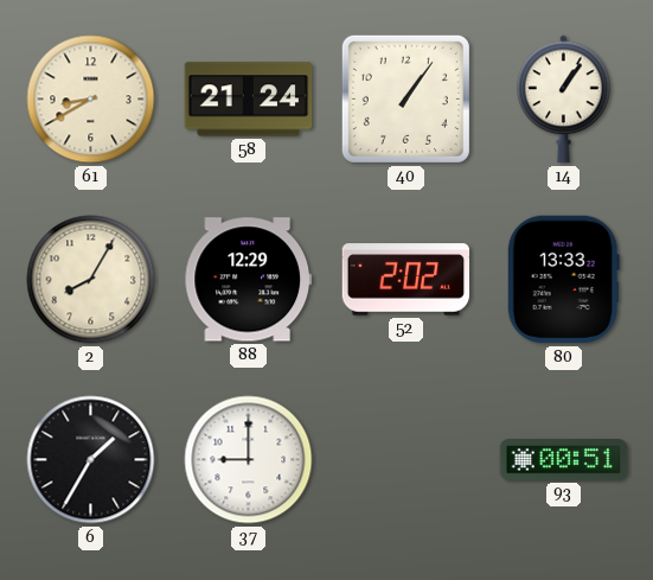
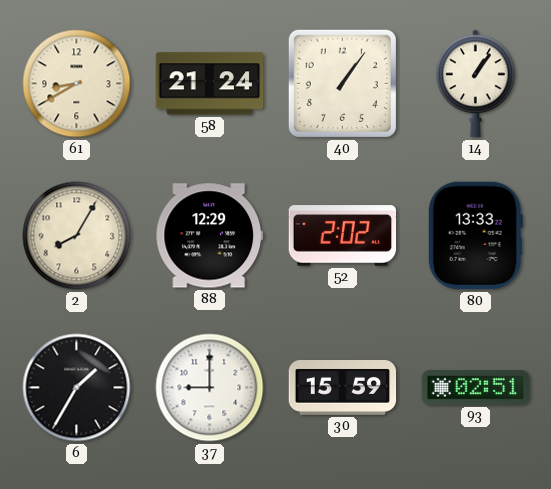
30: none -> 15:59
93: 00:51 -> 02:51
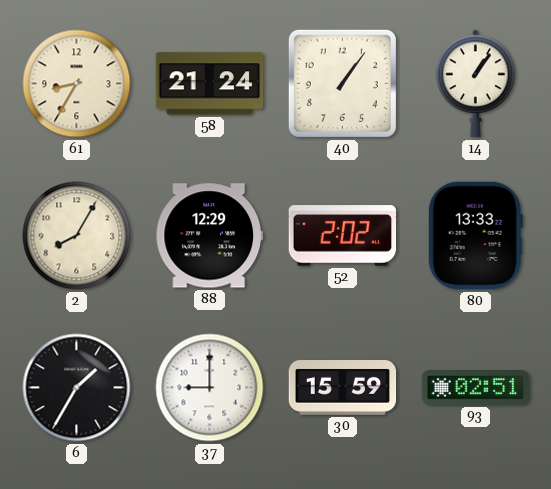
61: 8:40 -> 8:35
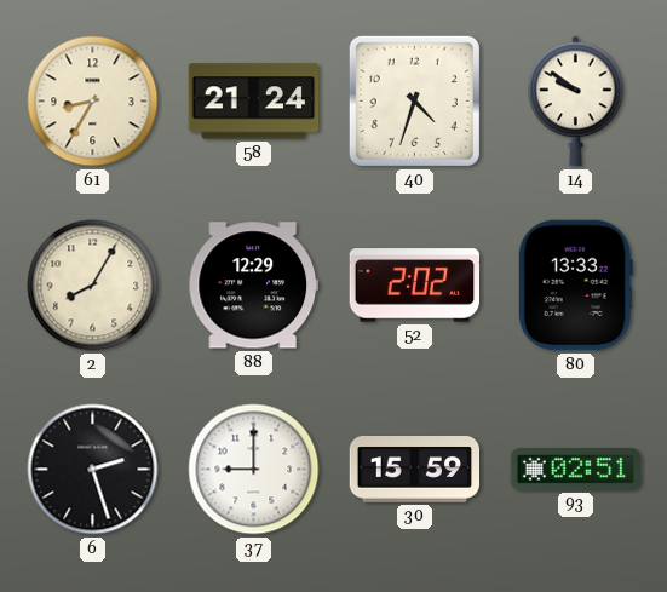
40: 1:06 -> 4:33
14: 1:06 -> 9:51
6: 1:35 -> 2:27
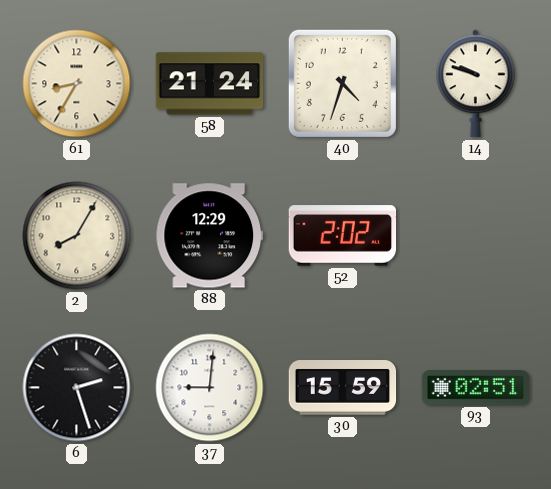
14: 9:51 -> 9:48
80: 13:33 -> none
37: 9:00 -> 9:01
